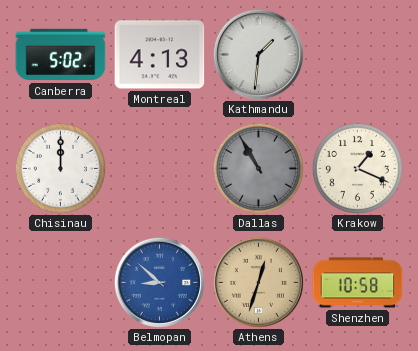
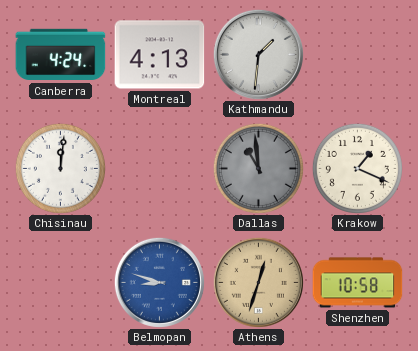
Canberra: 5:02 -> 4:24
Chisinau: 12:00 -> 12:01
Dallas: 10:55 -> 10:59
Belmopan: 8:52 -> 8:48
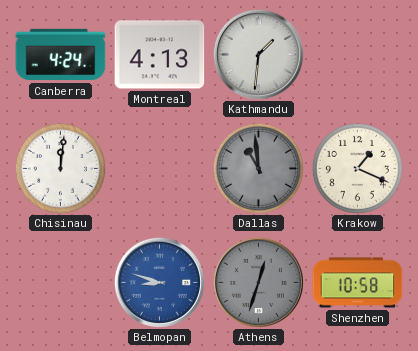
Athens dial: champagne -> grey
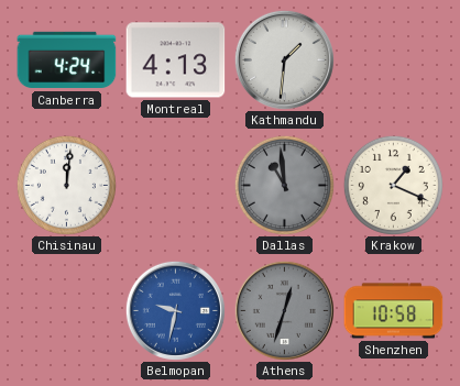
Belmopan: 8:48 -> 9:32
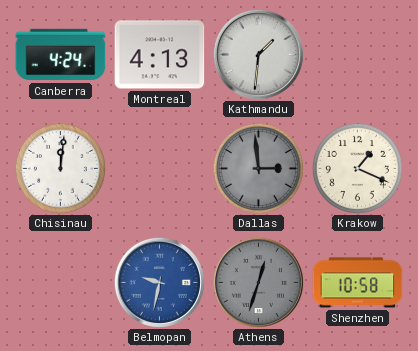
Dallas: 10:59 -> 2:59
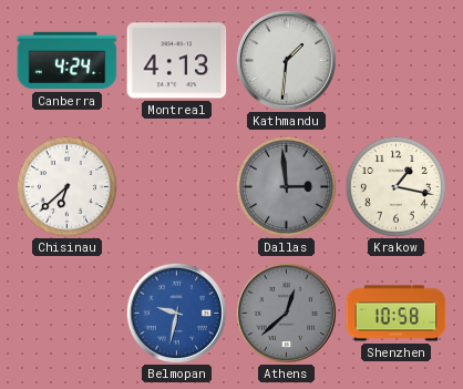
Chisinau: 12:01 -> 6:38
Krakow: 1:19 -> 1:17
Athens: 12:33 -> 12:38
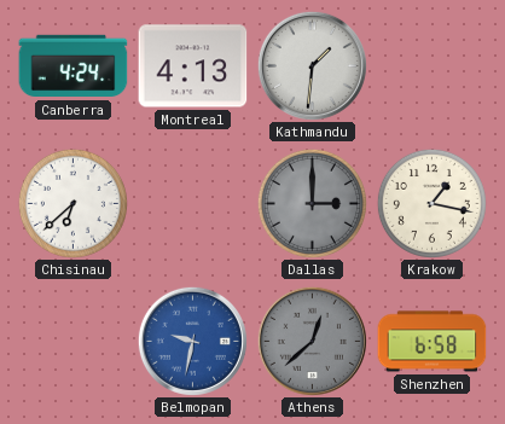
Dallas: 2:59 -> 3:00
Shenzhen: 10:58 -> 6:58
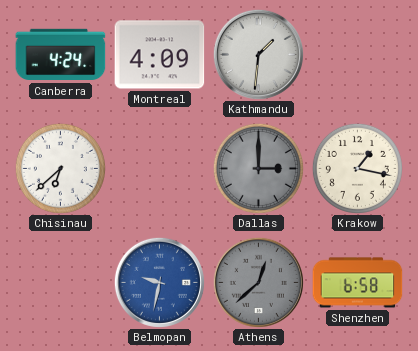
Montreal: 4:13 -> 4:09
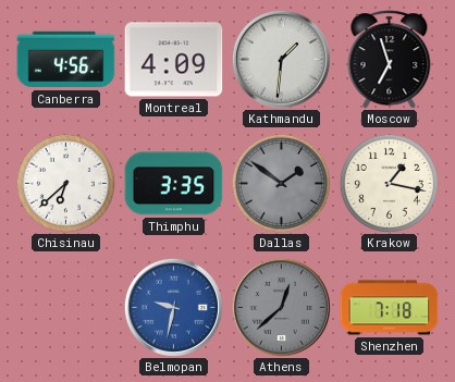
Canberra: 4:24 -> 4:56
Moscow: none -> 6:57
Thimphu: none -> 3:35
Dallas: 3:00 -> 1:51
Shenzhen: 6:58 -> 7:18
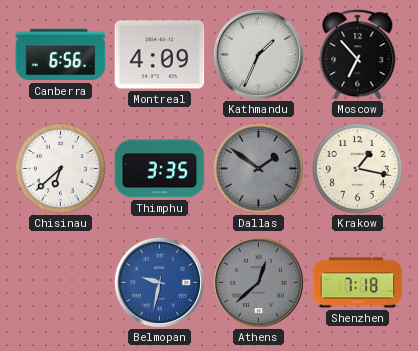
Canberra: 4:56 -> 6:56
Kathmandu: 1:31 -> 1:34
Moscow: 6:57 -> 6:53
